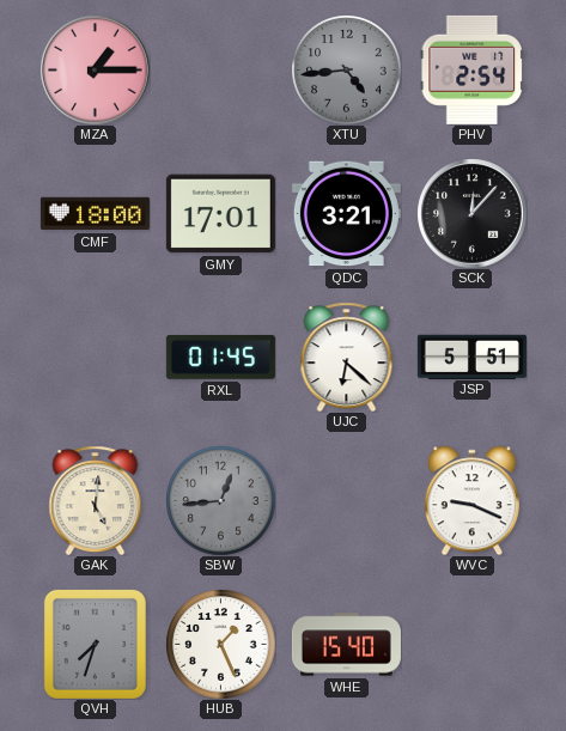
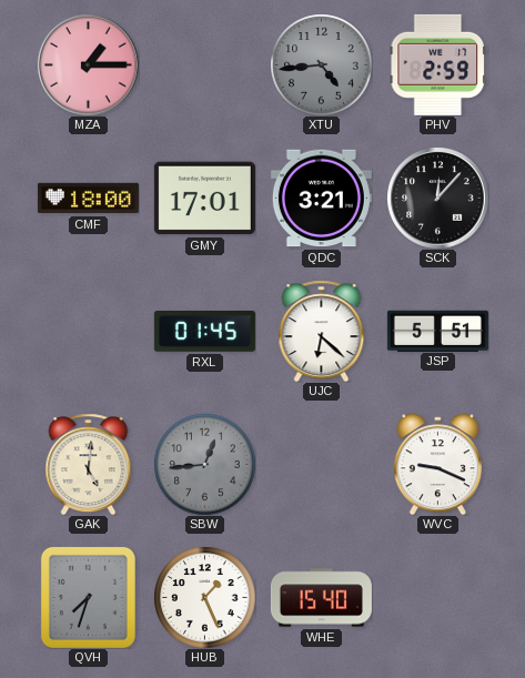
PHV: 2:54 -> 2:59
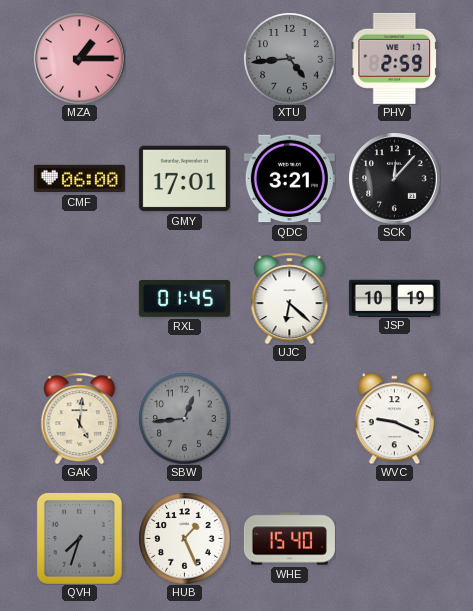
CMF: 18:00 -> 06:00
JSP: 5:51 -> 10:19
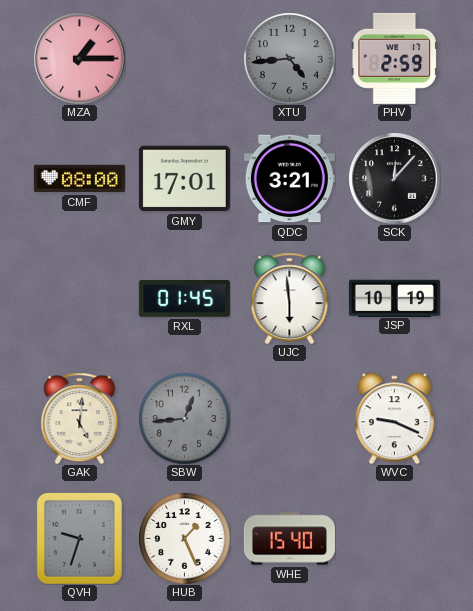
CMF: 06:00 -> 08:00
UJC: 6:22 -> 5:59
QVH: 7:33 -> 9:33
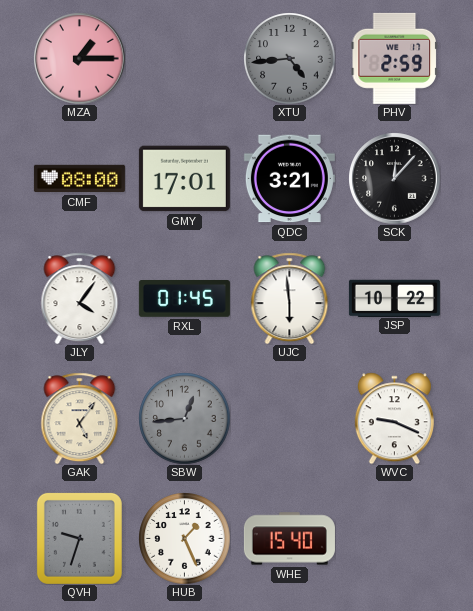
JLY: none -> 4:06
JSP: 10:19 -> 10:22
GAK: 5:01 -> 5:06
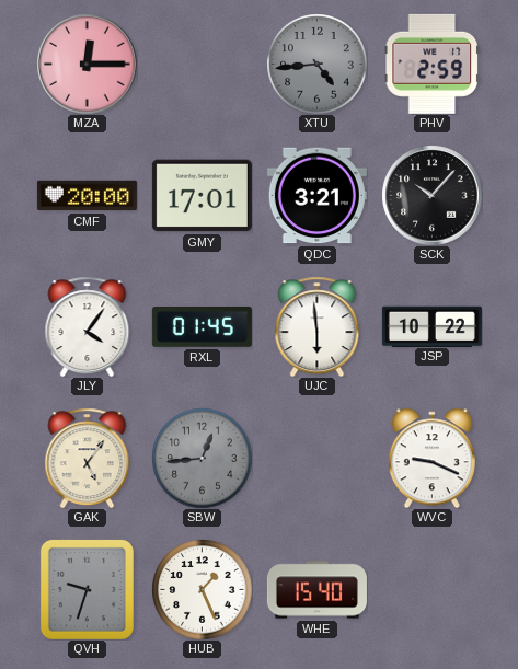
MZA: 1:15 -> 12:15
CMF: 08:00 -> 20:00
SCK: 12:07 -> 10:07
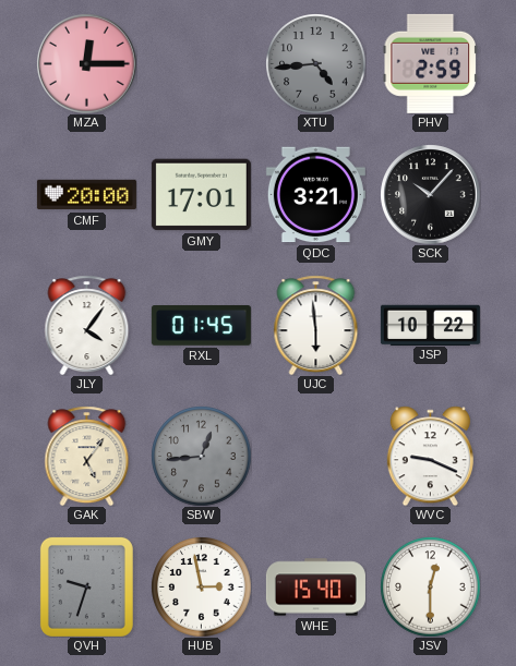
HUB: 1:26 -> 2:58
JSV: none -> 12:30
